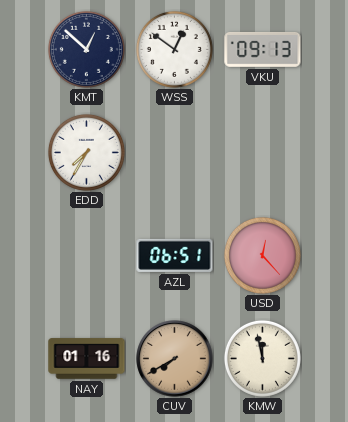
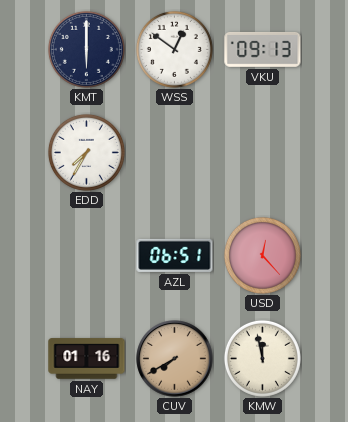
KMT: 12:52 -> 6:00
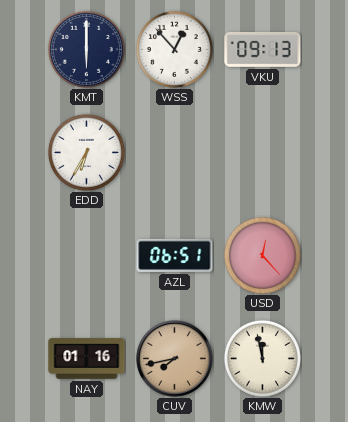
WSS: 12:51 -> 12:53
EDD: 7:35 -> 6:35
CUV: 7:40 -> 7:43
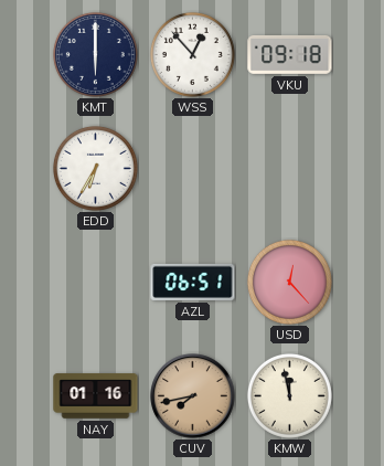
VKU: 09:13 -> 09:18
